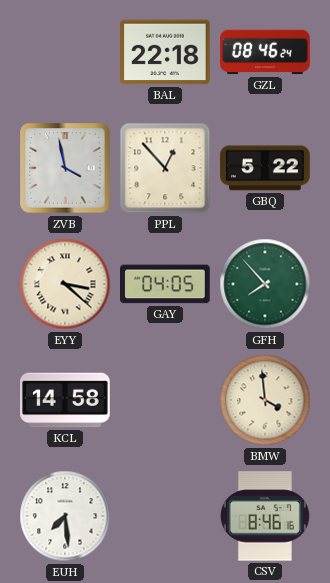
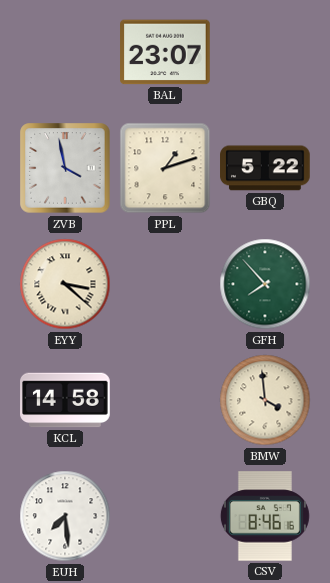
BAL: 22:18 -> 23:07
GZL: 08:46 -> none
PPL: 12:53 -> 1:12
GAY: 04:05 -> none
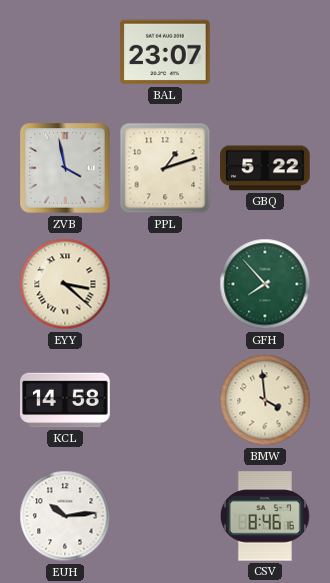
EUH: 7:29 -> 10:14
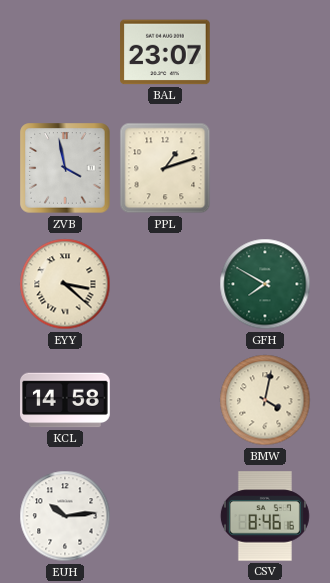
GBQ: 5:22 -> none
GFH: 7:53 -> 7:50
BMW: 3:59 -> 4:02
